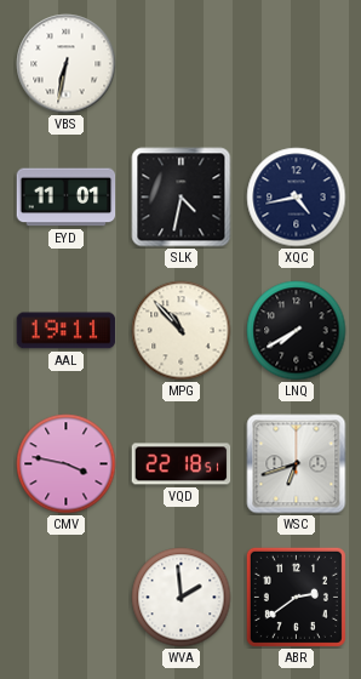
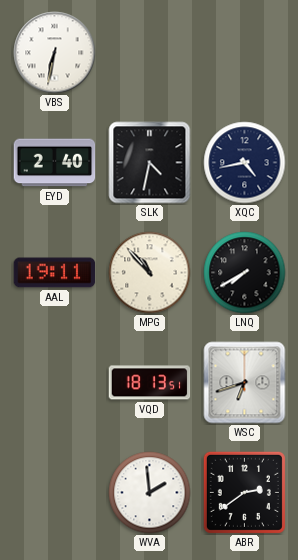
EYD: 11:01 -> 2:40
CMV: 3:47 -> none
VQD: 22:18 -> 18:13
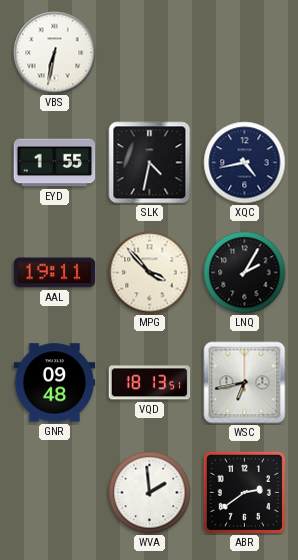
EYD: 2:40 -> 1:55
MPG: 10:53 -> 3:53
LNQ: 7:40 -> 2:05
GNR: none -> 09:48
WSC: 6:42 -> 6:43
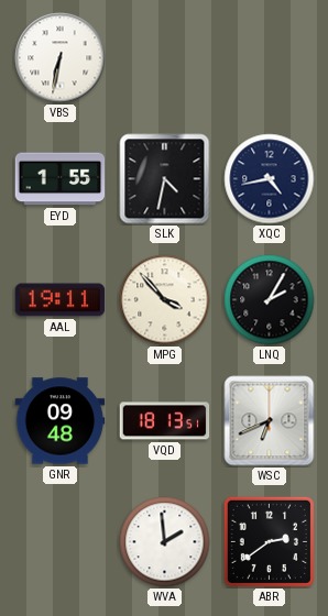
WSC: 6:43 -> 6:41
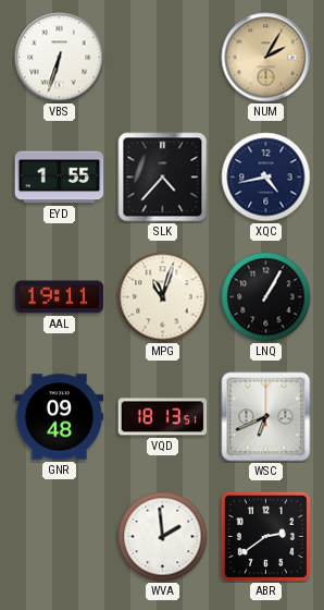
VBS: 6:32 -> 6:33
NUM: none -> 2:05
SLK: 4:32 -> 4:37
MPG: 3:53 -> 11:03
LNQ: 2:05 -> 1:05
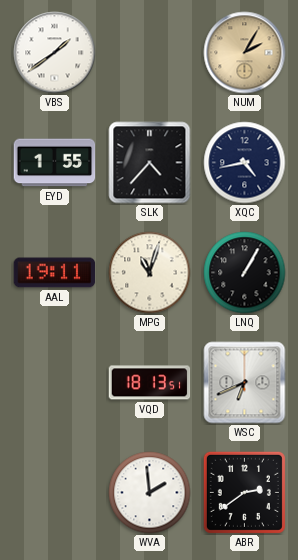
VBS: 6:33 -> 1:39
GNR: 09:48 -> none
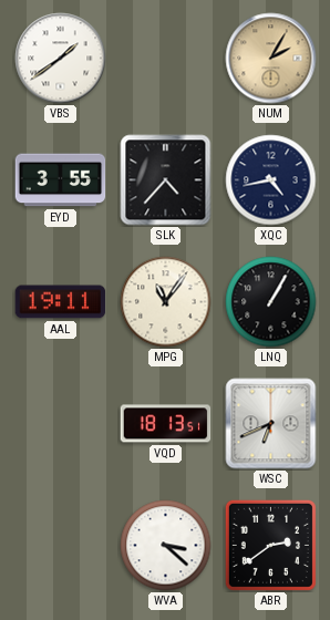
EYD: 1:55 -> 3:55
MPG: 11:03 -> 11:06
WVA: 1:59 -> 3:22
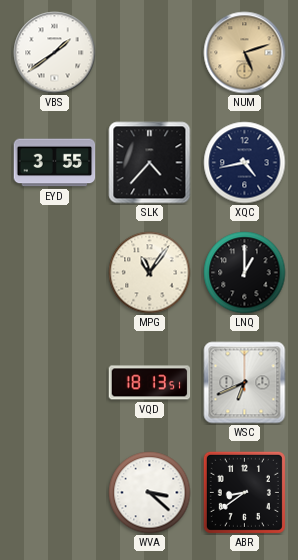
NUM: 2:05 -> 5:12
AAL: 19:11 -> none
LNQ: 1:05 -> 1:00
ABR: 2:39 -> 8:39
